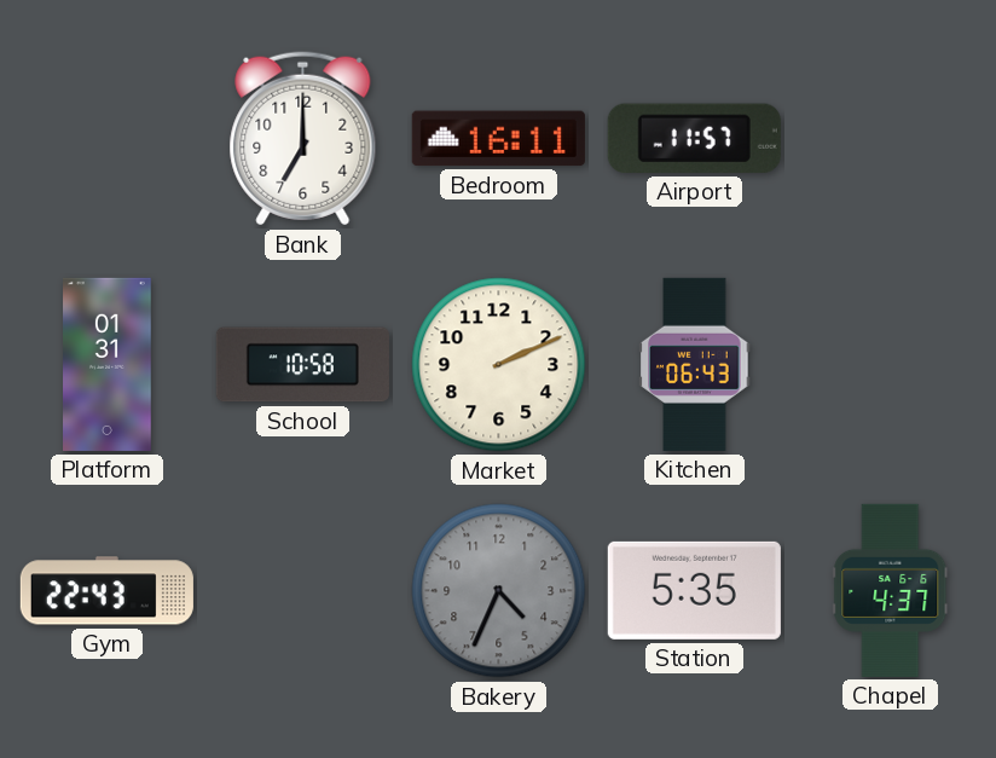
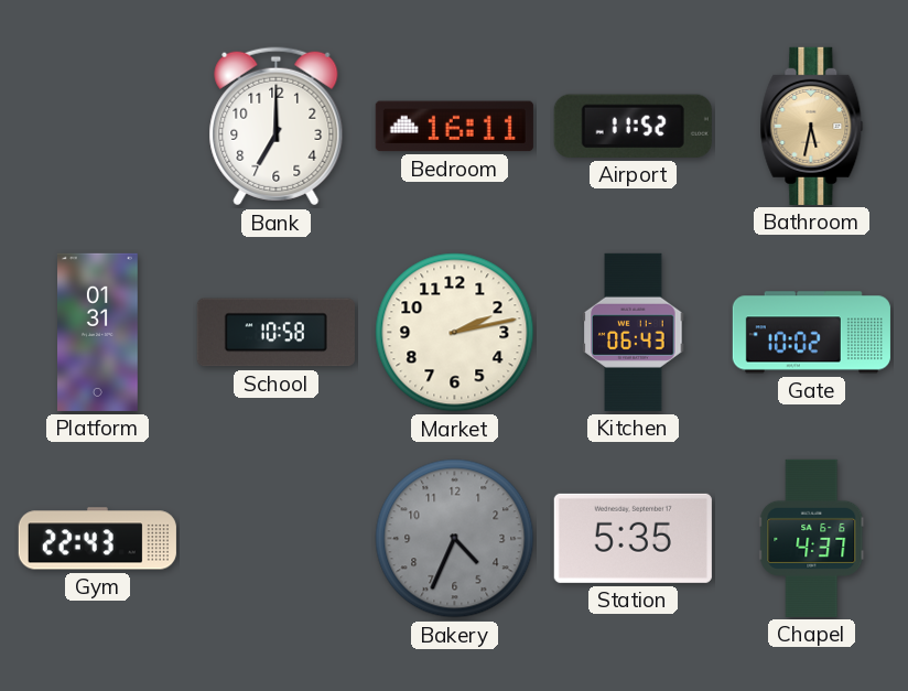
Airport: 11:57 -> 11:52
Bathroom: none -> 5:32
Market: 2:11 -> 2:13
Gate: none -> 10:02
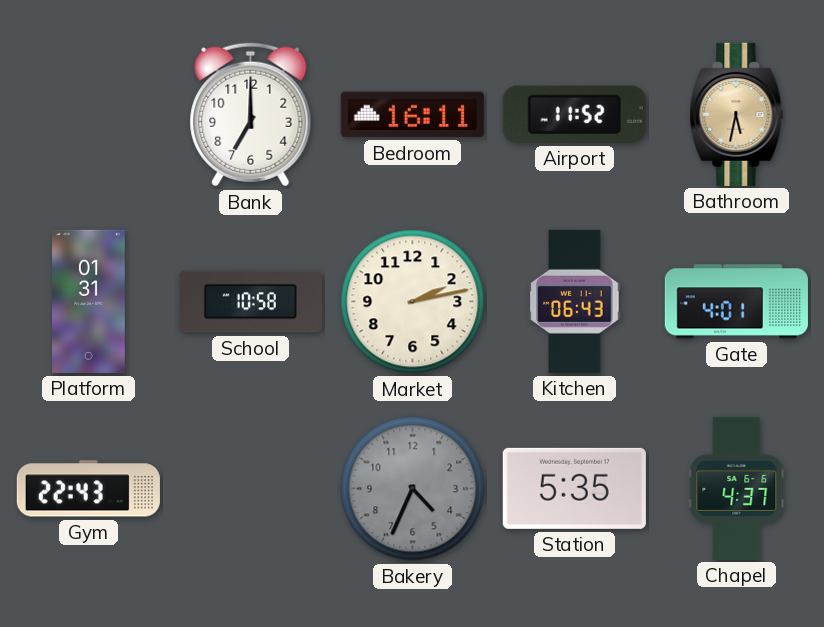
Gate: 10:02 -> 4:01
